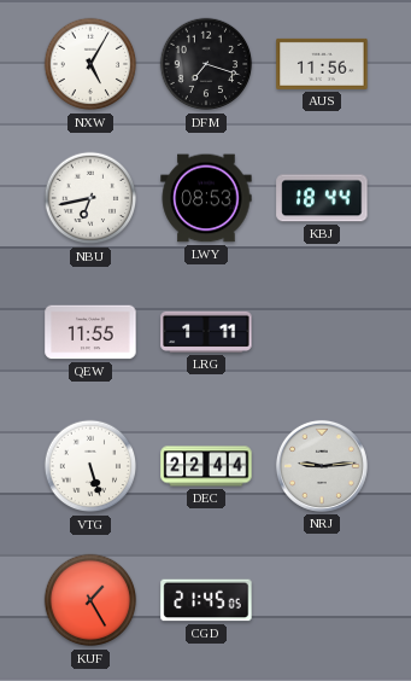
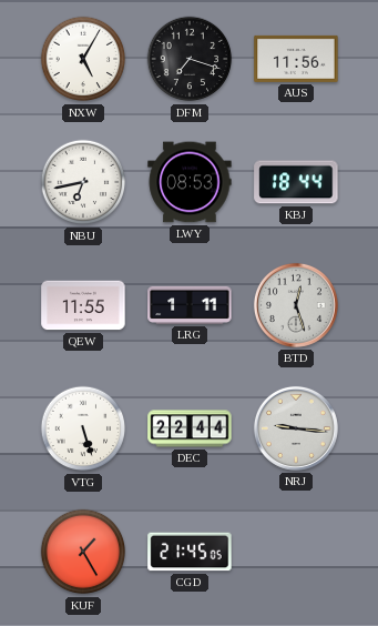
BTD: none -> 12:27
NRJ: 9:14 -> 9:16
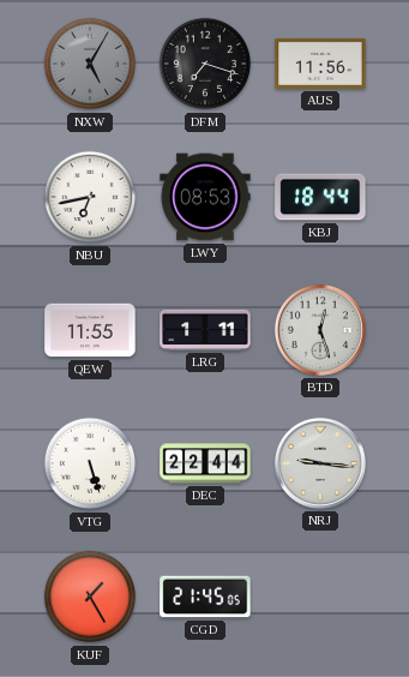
NXW dial: white -> grey
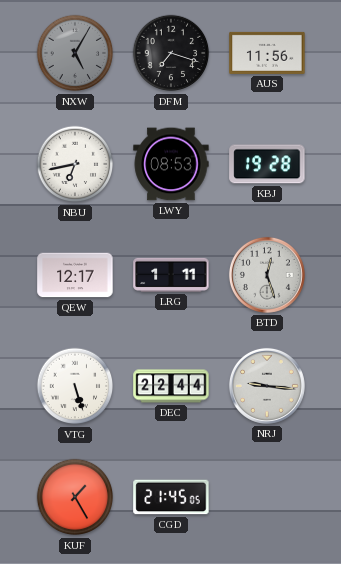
KBJ: 18:44 -> 19:28
QEW: 11:55 -> 12:17
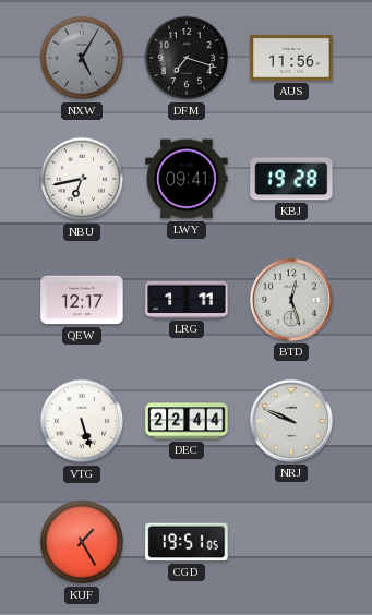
LWY: 08:53 -> 09:41
NRJ: 9:16 -> 9:49
CGD: 21:45 -> 19:51
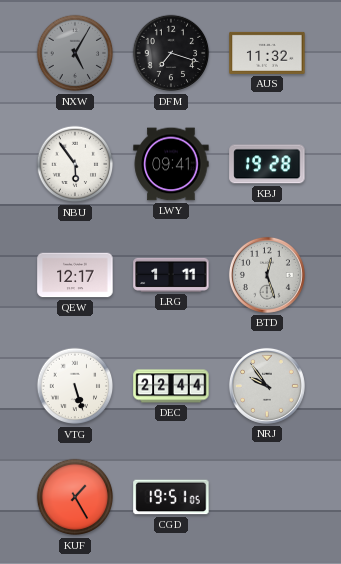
AUS: 11:56 -> 11:32
NBU: 6:43 -> 5:54
NRJ: 9:49 -> 9:54
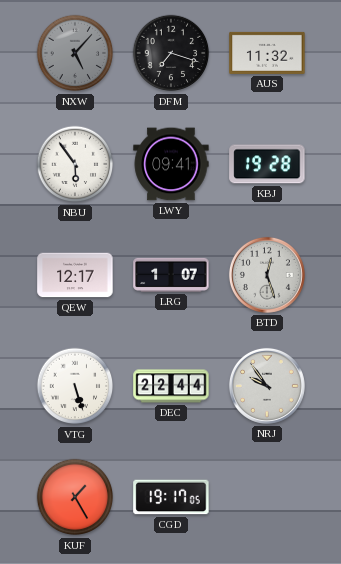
NXW: 5:05 -> 5:07
LRG: 1:11 -> 1:07
CGD: 19:51 -> 19:17
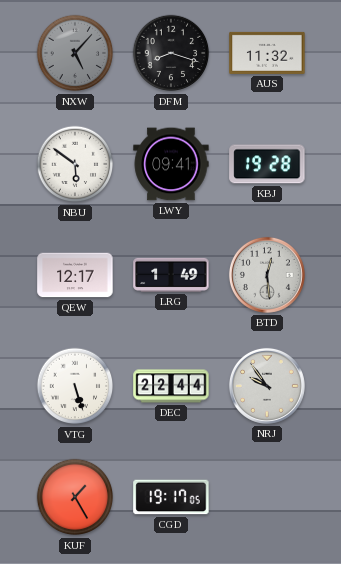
DFM: 7:18 -> 8:18
NBU: 5:54 -> 5:51
LRG: 1:07 -> 1:49
BTD: 12:27 -> 12:29
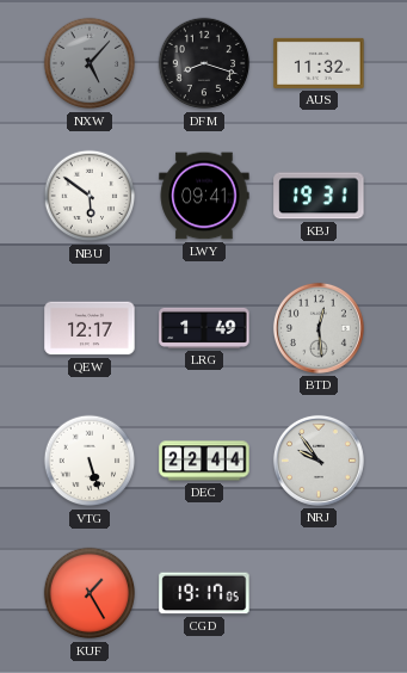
KBJ: 19:28 -> 19:31
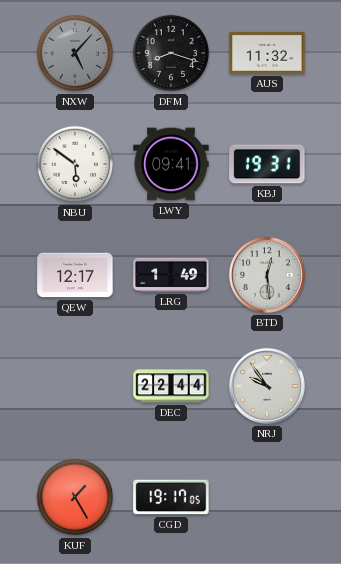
VTG: 5:27 -> none
